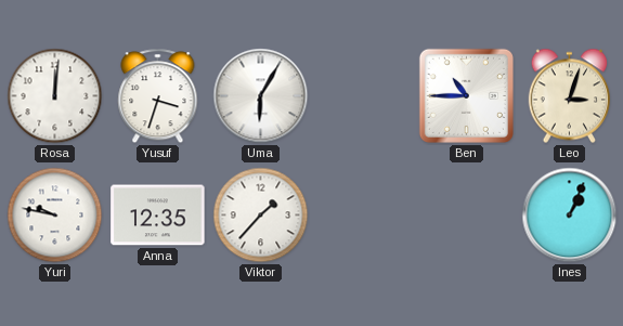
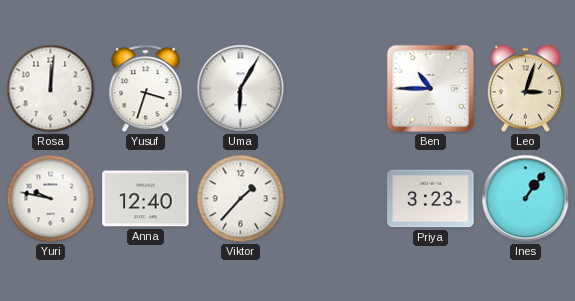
Anna: 12:35 -> 12:40
Priya: none -> 3:23
Ines: 1:04 -> 1:06
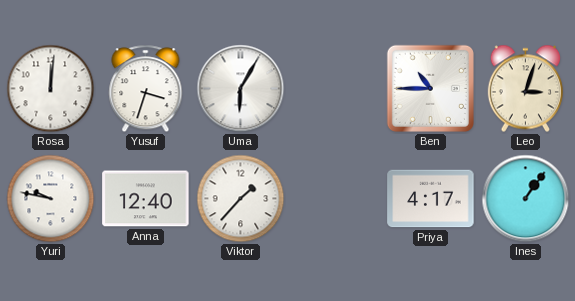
Priya: 3:23 -> 4:17
